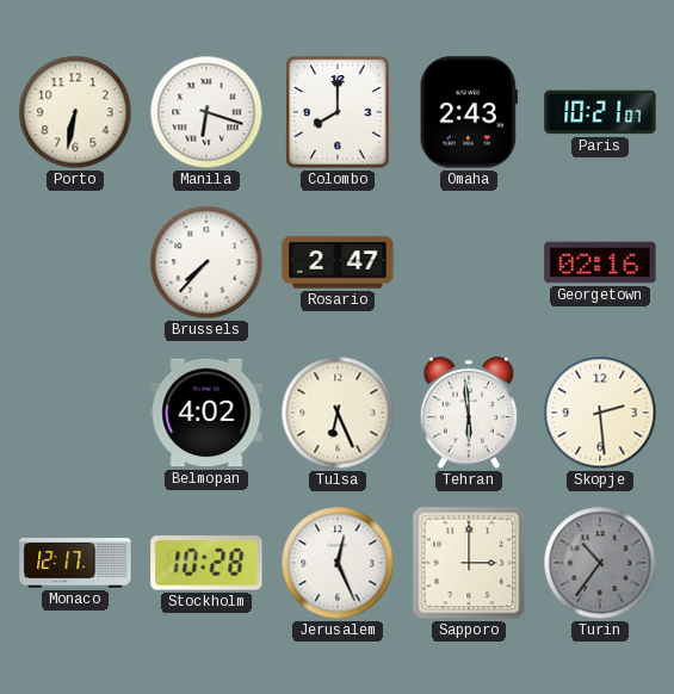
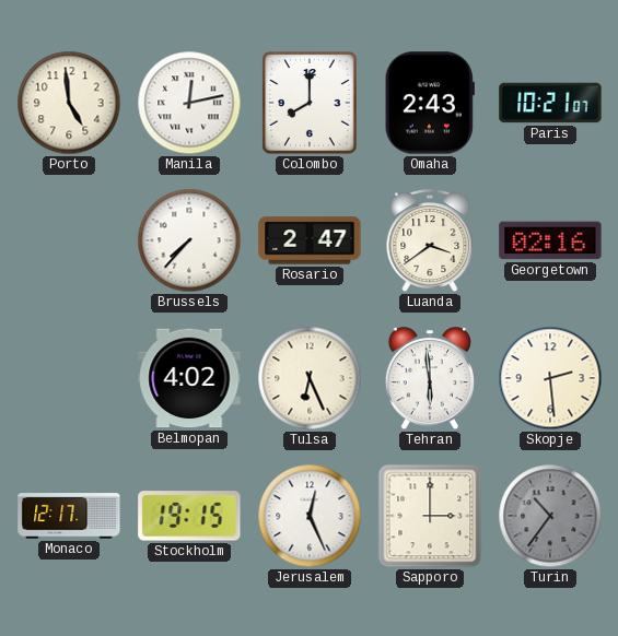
Porto: 6:32 -> 4:59
Manila: 6:18 -> 12:13
Luanda: none -> 3:39
Stockholm: 10:28 -> 19:15
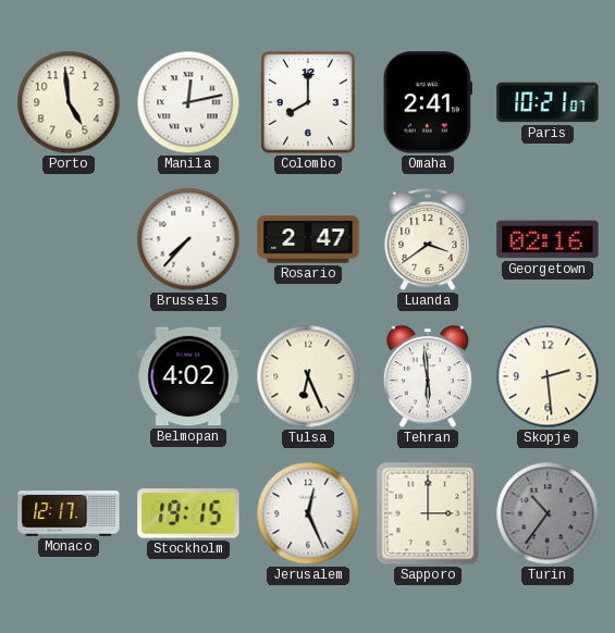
Omaha: 2:43 -> 2:41
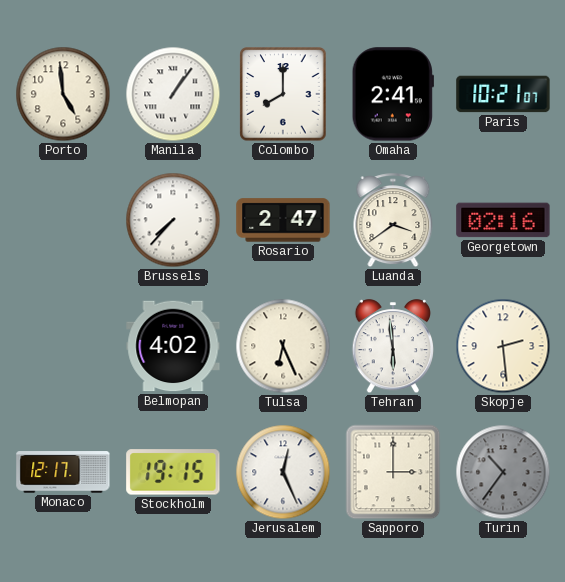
Manila: 12:13 -> 1:06
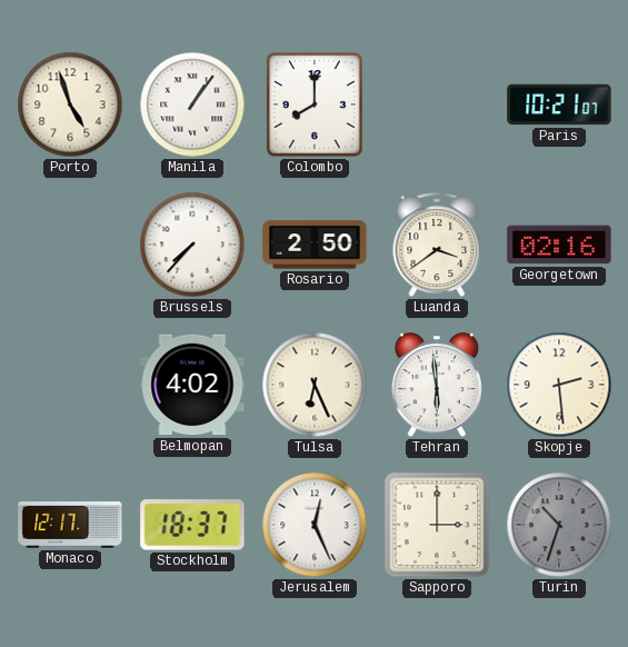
Porto: 4:59 -> 4:57
Omaha: 2:41 -> none
Rosario: 2:47 -> 2:50
Stockholm: 19:15 -> 18:37
Turin: 10:36 -> 10:33
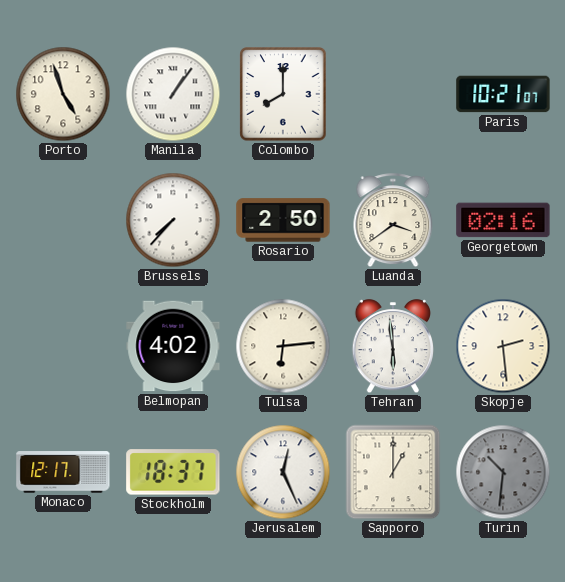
Tulsa: 6:26 -> 6:14
Sapporo: 3:00 -> 1:00
Turin: 10:33 -> 10:31
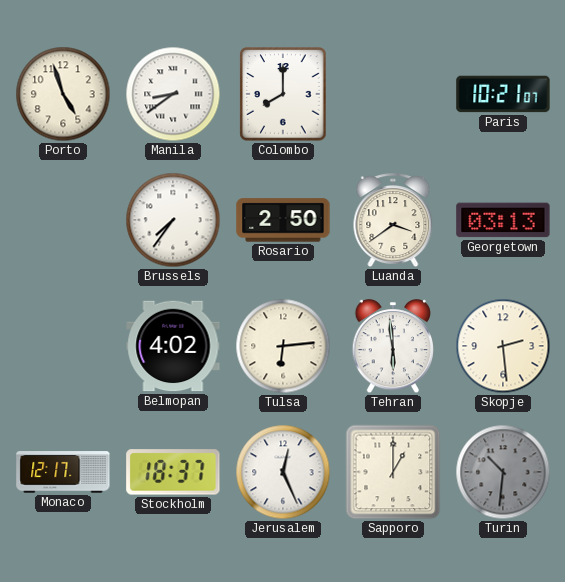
Manila: 1:06 -> 8:39
Brussels: 7:37 -> 7:36
Georgetown: 02:16 -> 03:13
